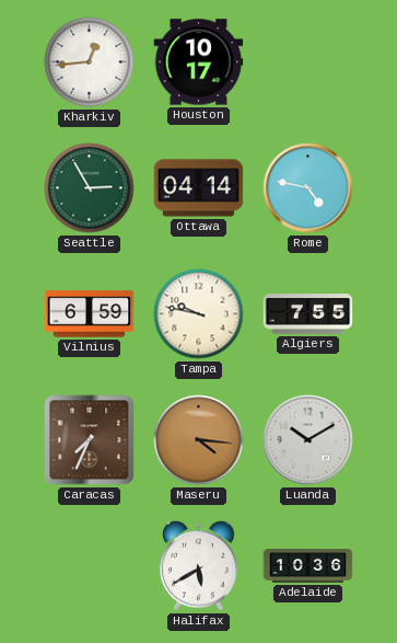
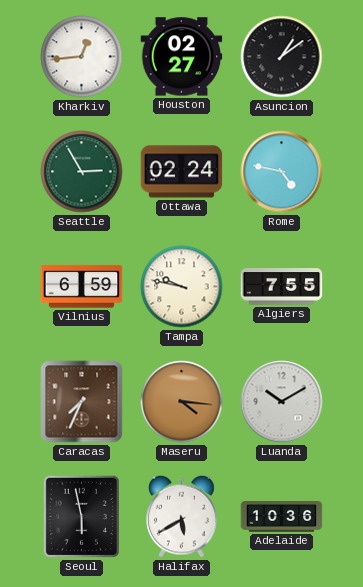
Houston: 10:17 -> 02:27
Asuncion: none -> 1:09
Ottawa: 04:14 -> 02:24
Seoul: none -> 5:58
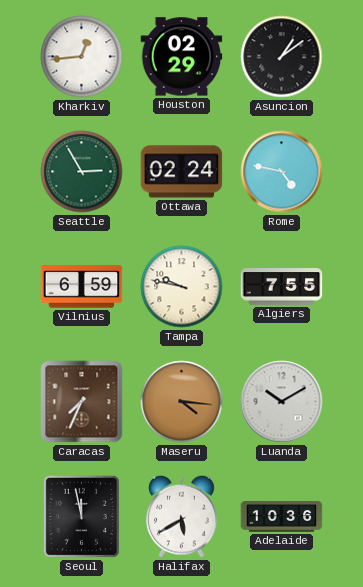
Houston: 02:27 -> 02:29
Seoul: 5:58 -> 11:58
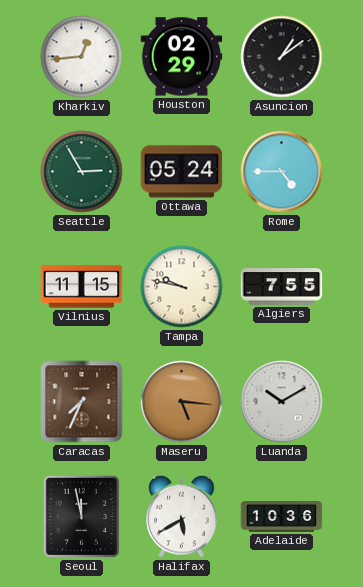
Ottawa: 02:24 -> 05:24
Rome: 4:47 -> 4:45
Vilnius: 6:59 -> 11:15
Maseru: 4:16 -> 5:16
